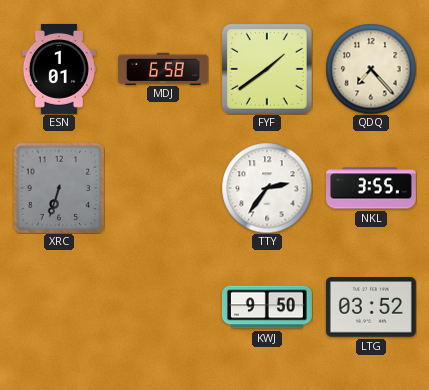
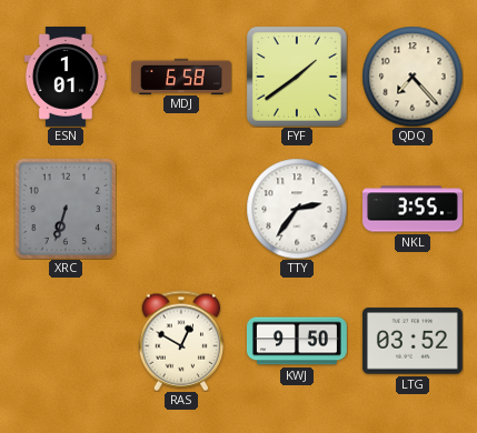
RAS: none -> 12:50
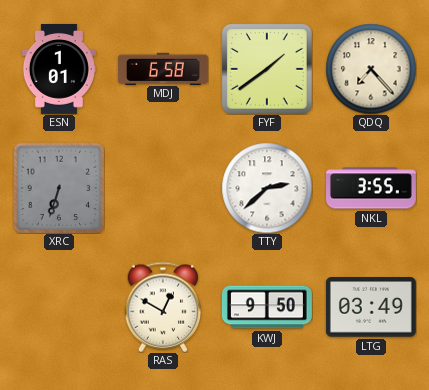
TTY: 2:36 -> 2:38
LTG: 03:52 -> 03:49
